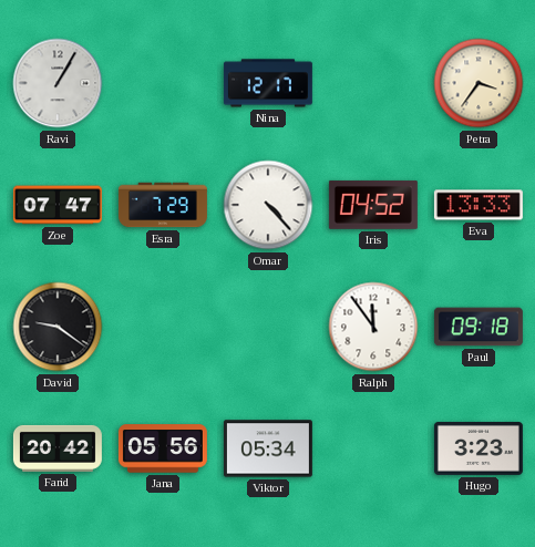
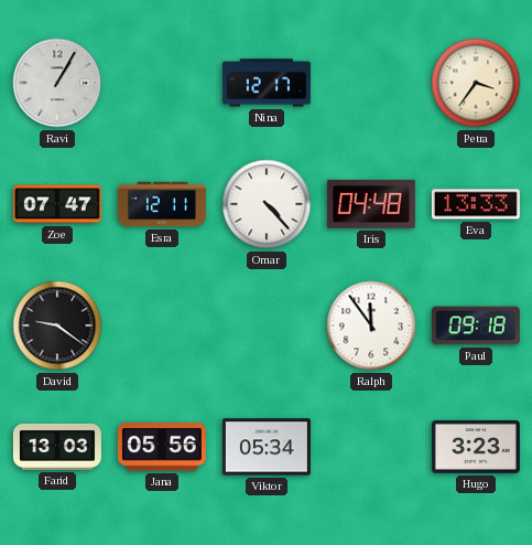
Esra: 7:29 -> 12:11
Iris: 04:52 -> 04:48
Farid: 20:42 -> 13:03
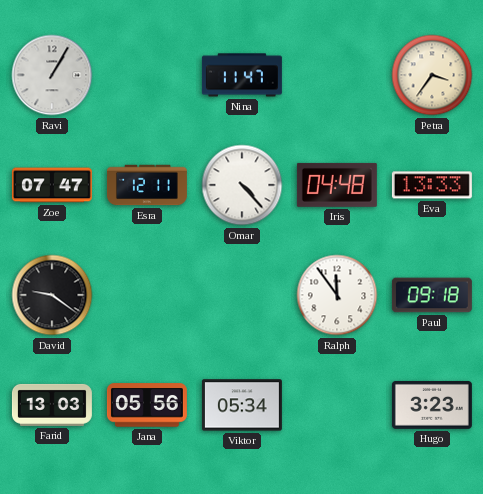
Nina: 12:17 -> 11:47
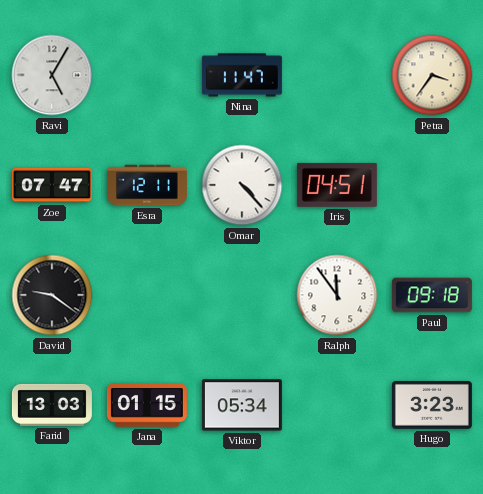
Ravi: 1:05 -> 5:05
Iris: 04:48 -> 04:51
Eva: 13:33 -> none
Jana: 05:56 -> 01:15
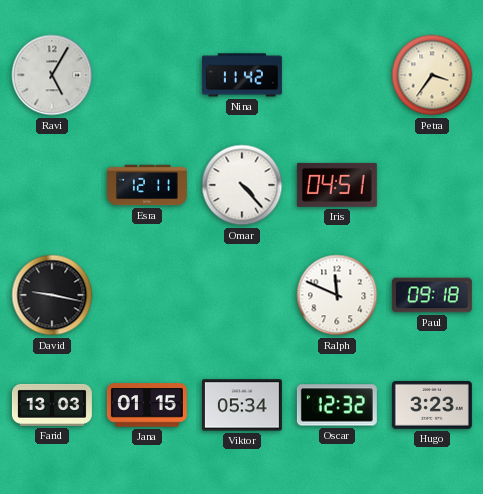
Nina: 11:47 -> 11:42
Zoe: 07:47 -> none
David: 9:21 -> 9:17
Ralph: 11:54 -> 11:49
Oscar: none -> 12:32
